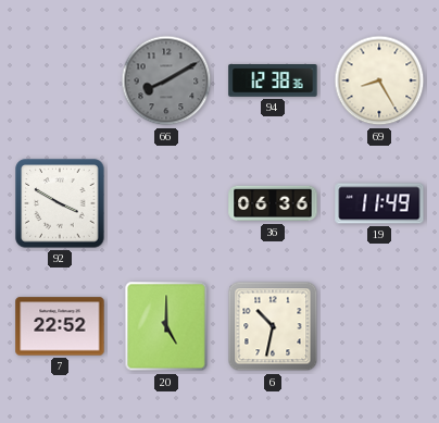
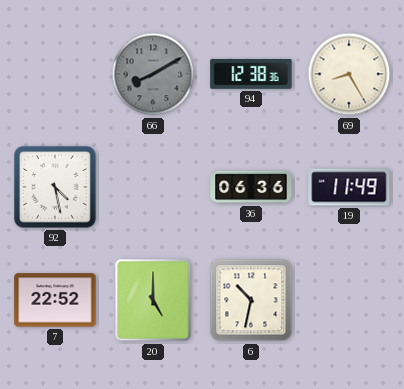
92: 3:50 -> 4:28
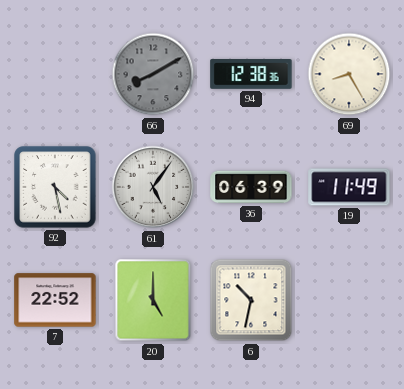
61: none -> 5:06
36: 06:36 -> 06:39
